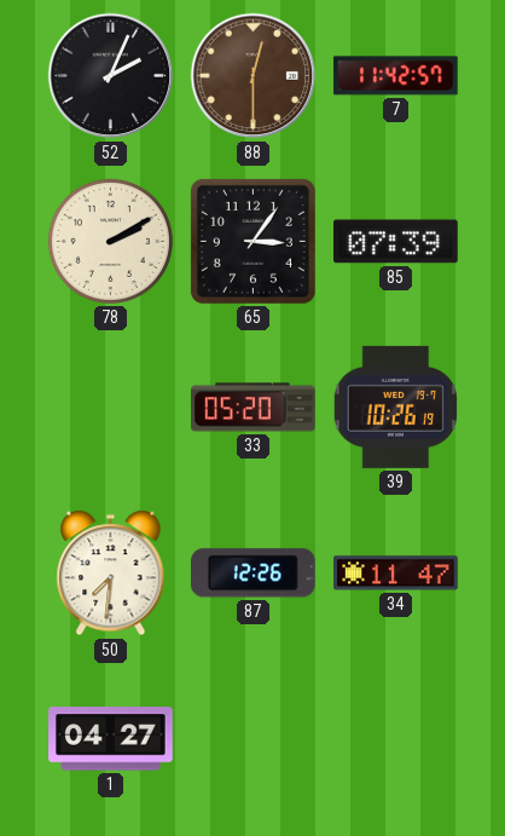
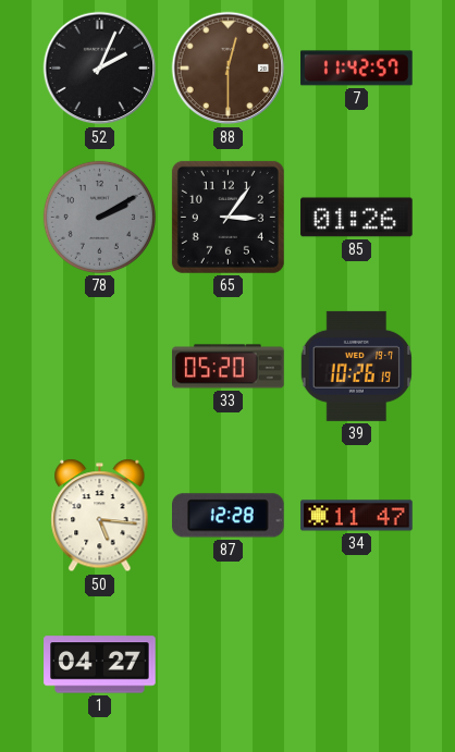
78 dial: cream -> grey
85: 07:39 -> 01:26
50: 7:31 -> 5:16
87: 12:26 -> 12:28
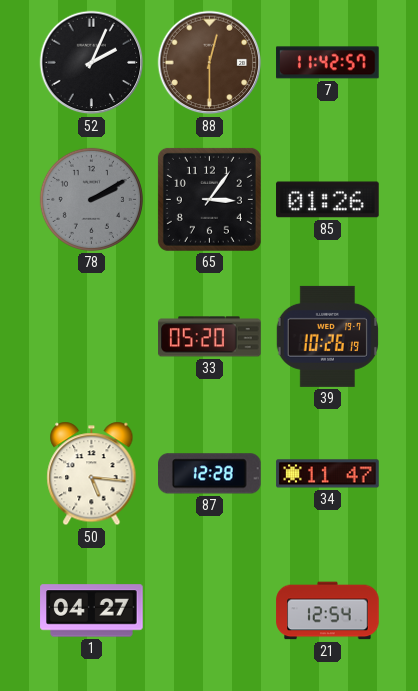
21: none -> 12:54
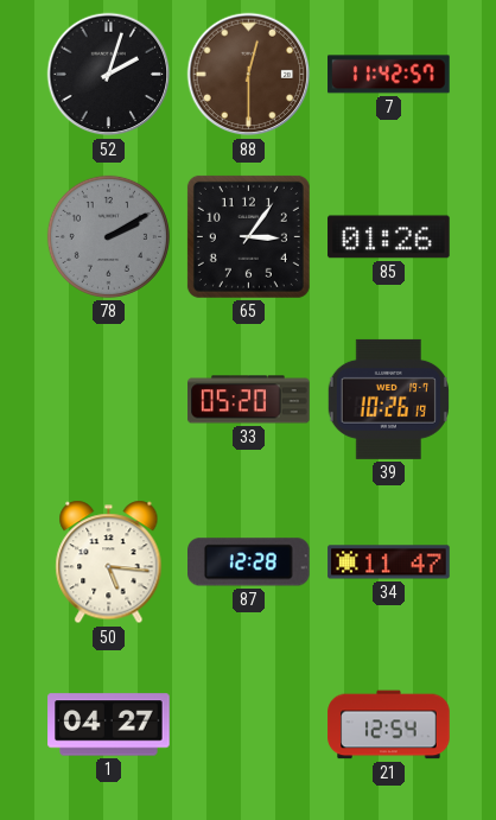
52: 2:04 -> 2:03
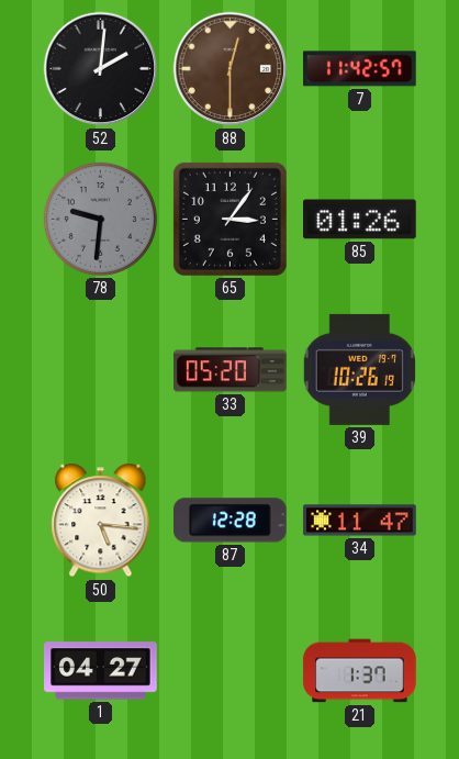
52: 2:03 -> 2:01
78: 2:10 -> 9:31
21: 12:54 -> 1:37
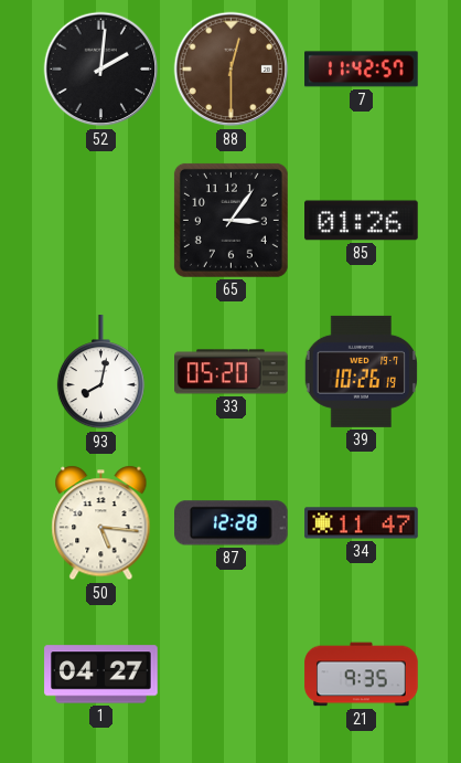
78: 9:31 -> none
93: none -> 8:02
21: 1:37 -> 9:35
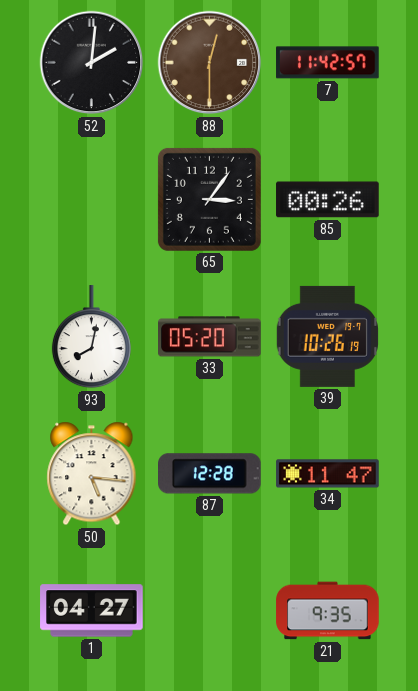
85: 01:26 -> 00:26
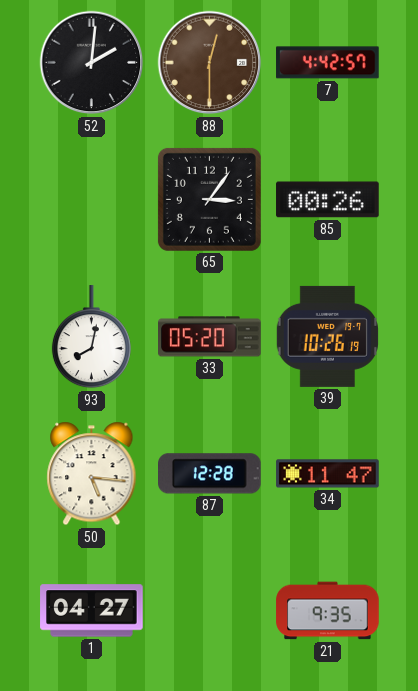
7: 11:42 -> 4:42
